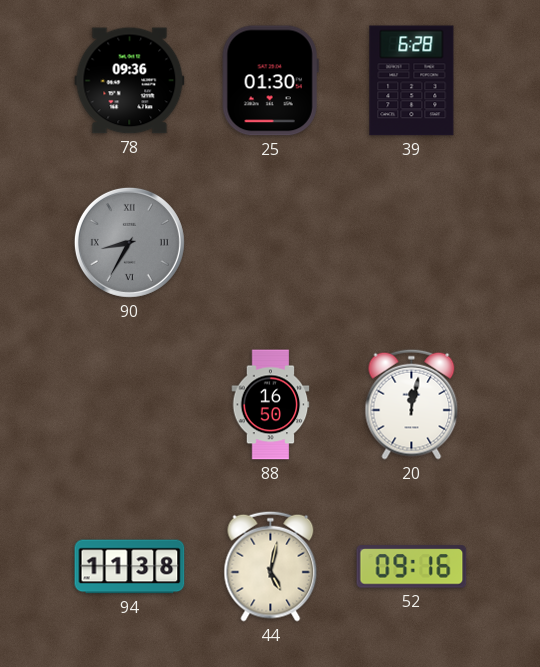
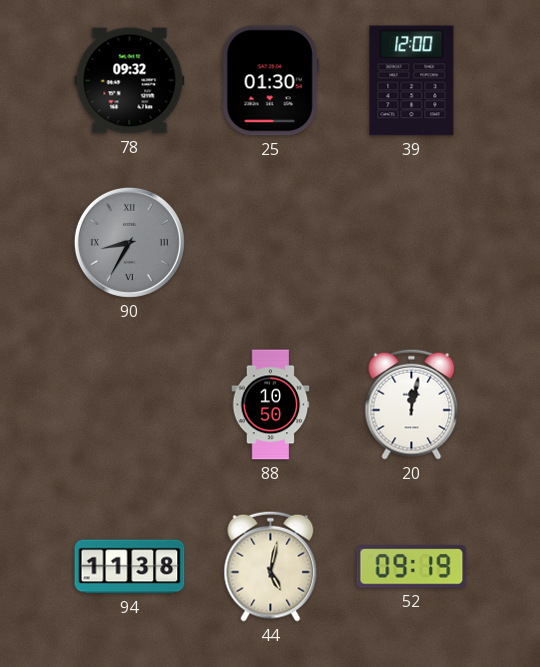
78: 09:36 -> 09:32
39: 6:28 -> 12:00
88: 16:50 -> 10:50
52: 09:16 -> 09:19
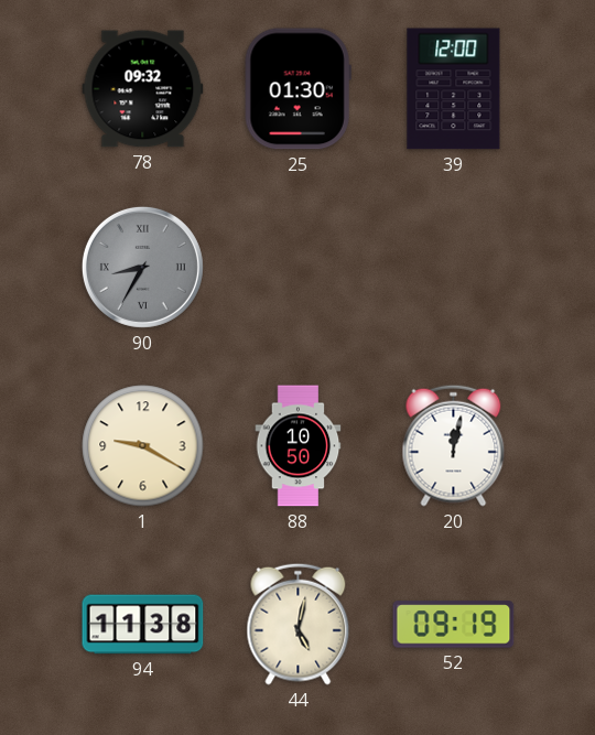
1: none -> 9:20
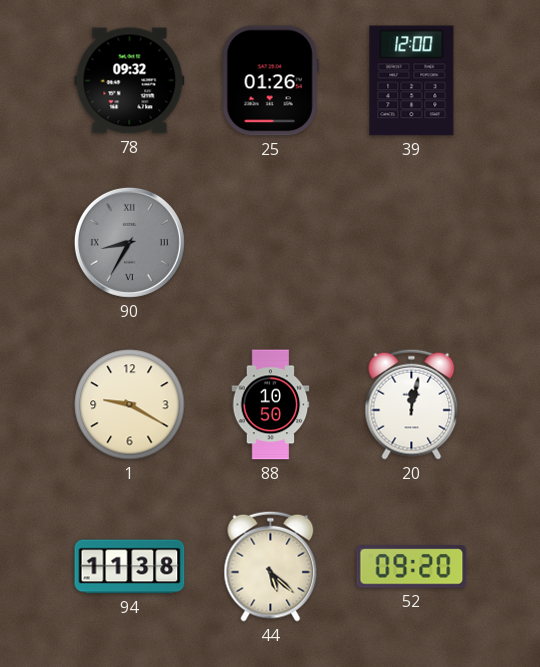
25: 01:30 -> 01:26
44: 5:02 -> 5:22
52: 09:19 -> 09:20
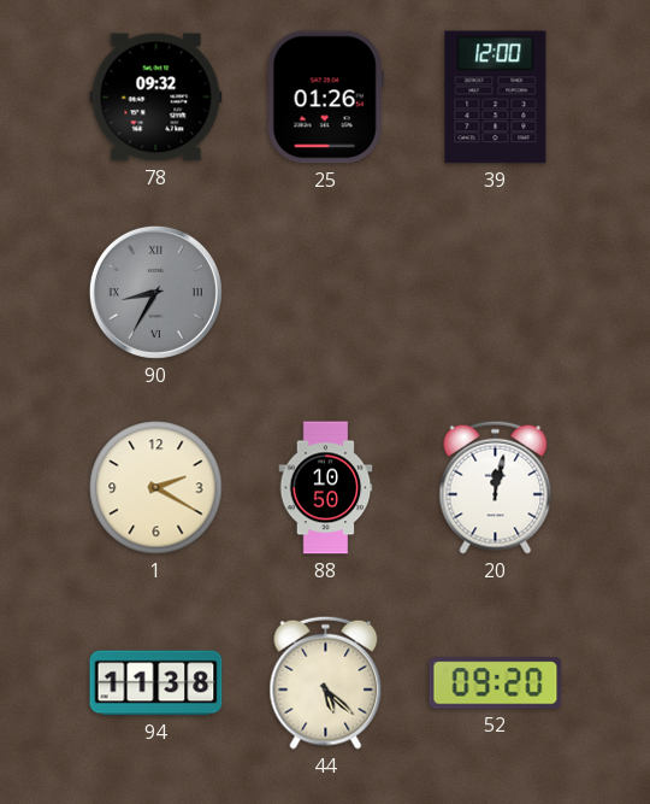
1: 9:20 -> 2:20
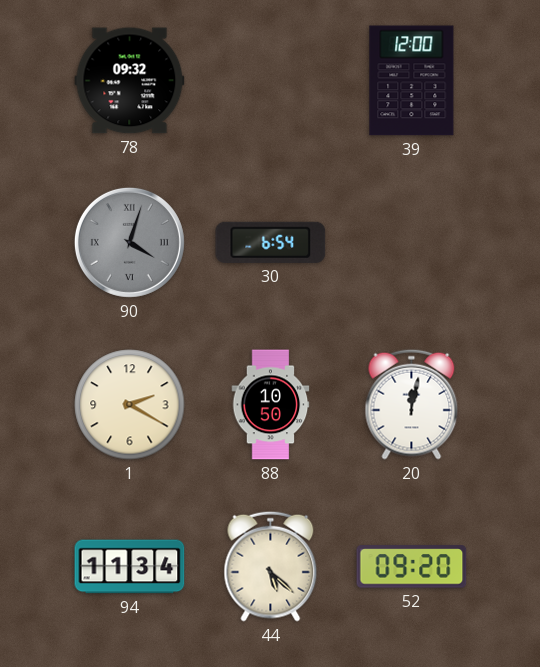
25: 01:26 -> none
90: 8:35 -> 4:03
30: none -> 6:54
94: 11:38 -> 11:34
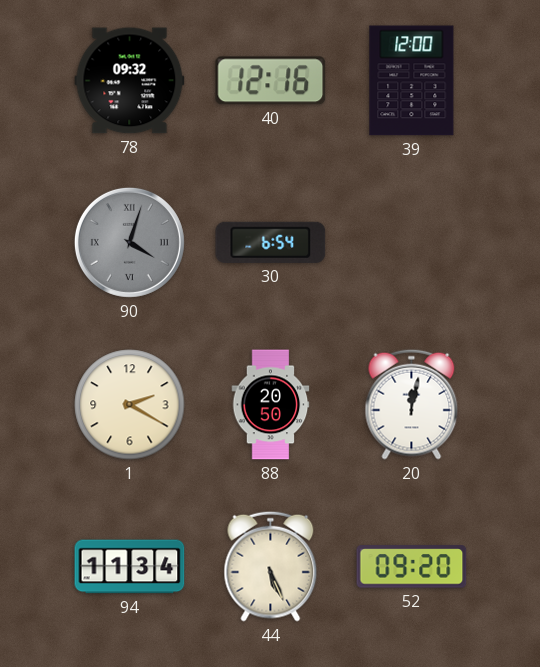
40: none -> 12:16
88: 10:50 -> 20:50
44: 5:22 -> 5:26
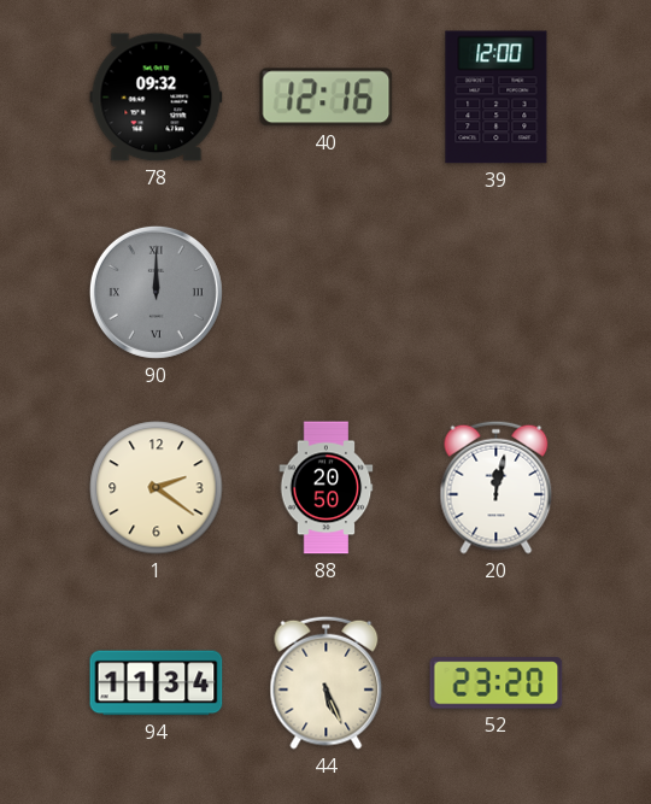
90: 4:03 -> 12:00
30: 6:54 -> none
1: 2:20 -> 2:21
52: 09:20 -> 23:20
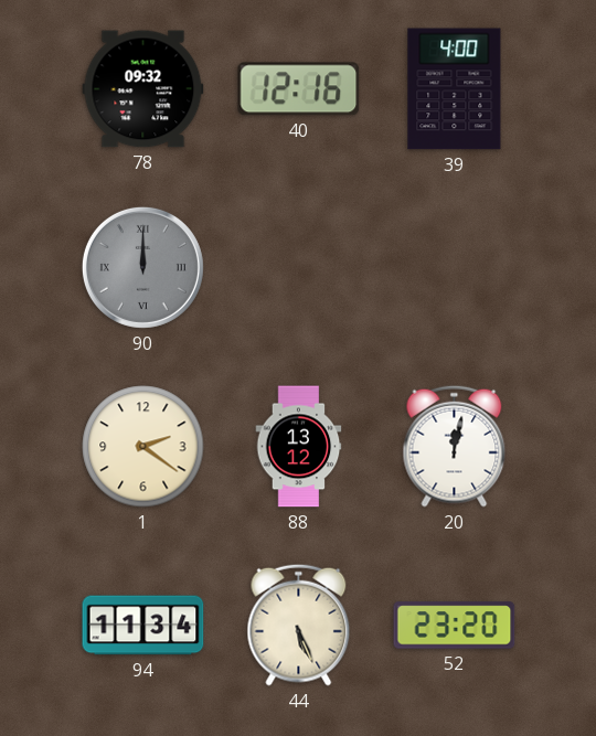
39: 12:00 -> 4:00
88: 20:50 -> 13:12
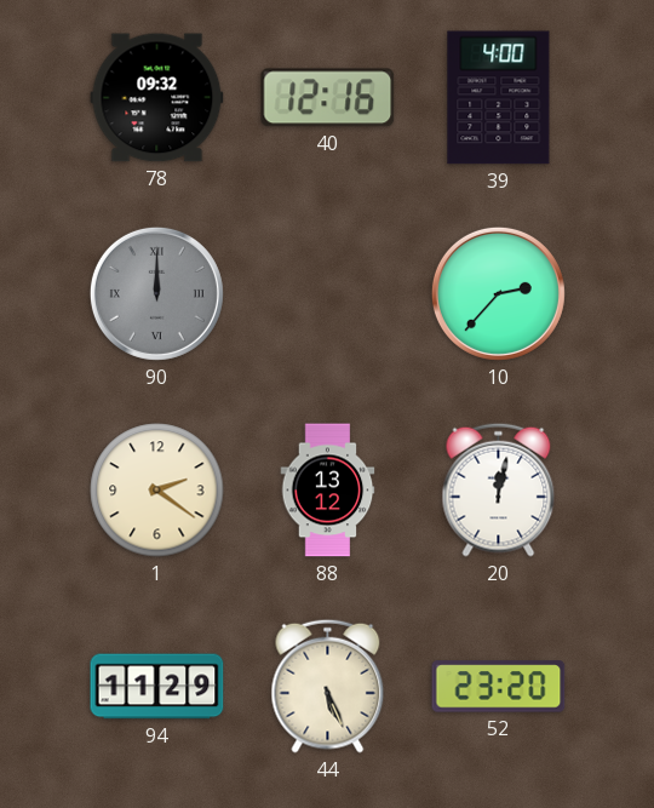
10: none -> 2:37
94: 11:34 -> 11:29
